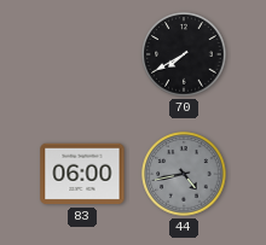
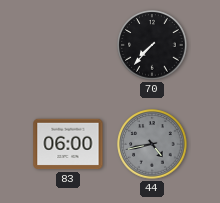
70: 7:40 -> 7:37
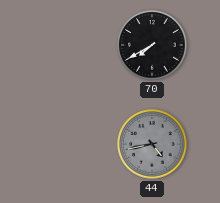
70: 7:37 -> 7:40
83: 06:00 -> none
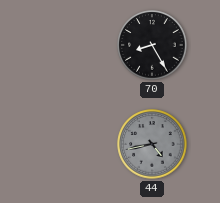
70: 7:40 -> 8:25
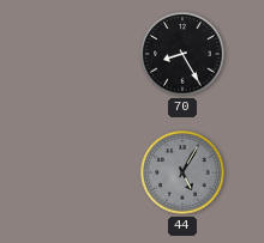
44: 4:43 -> 5:05
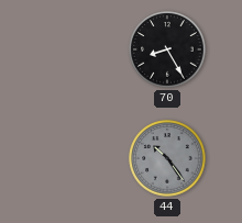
44: 5:05 -> 10:24
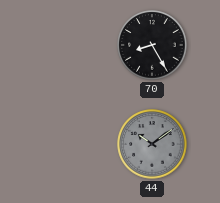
44: 10:24 -> 10:09
